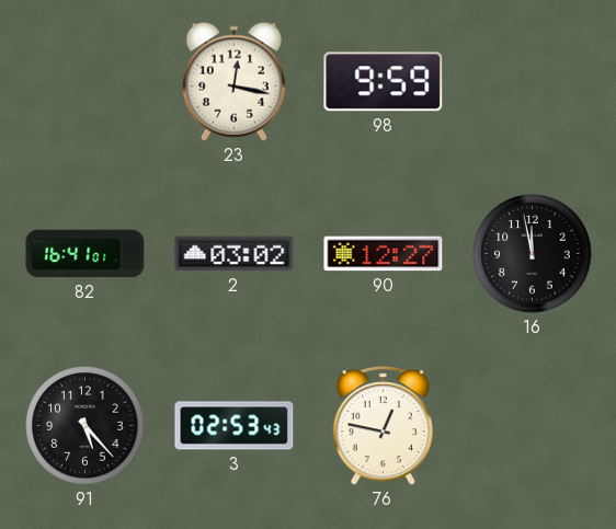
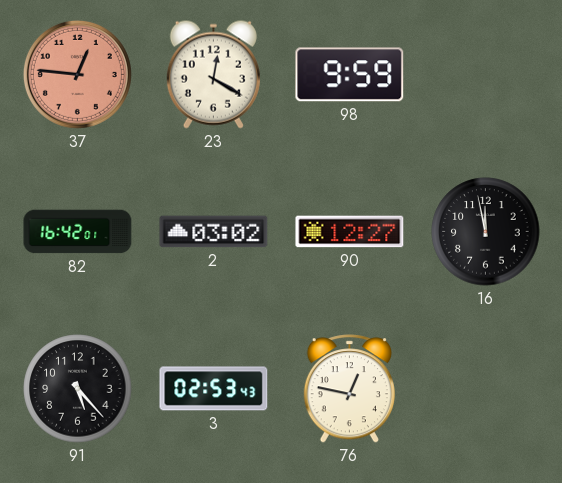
37: none -> 12:46
23: 12:17 -> 12:20
82: 16:41 -> 16:42
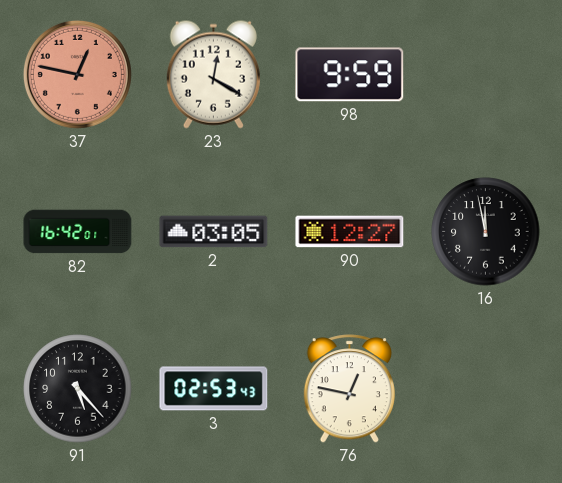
37: 12:46 -> 12:47
2: 03:02 -> 03:05
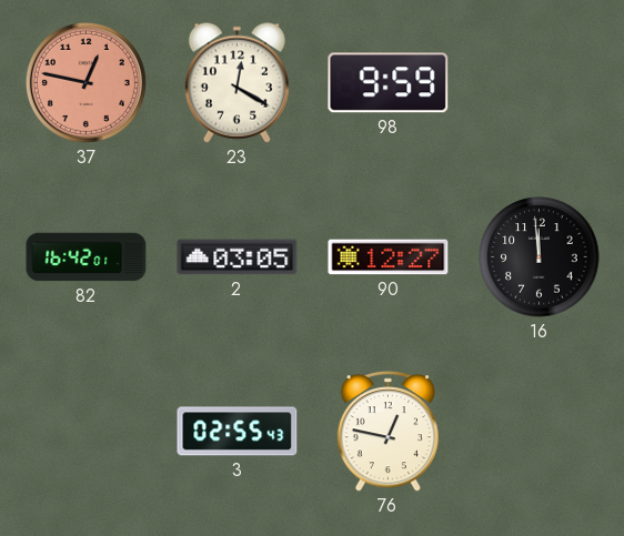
16: 11:58 -> 11:59
91: 5:23 -> none
3: 02:53 -> 02:55
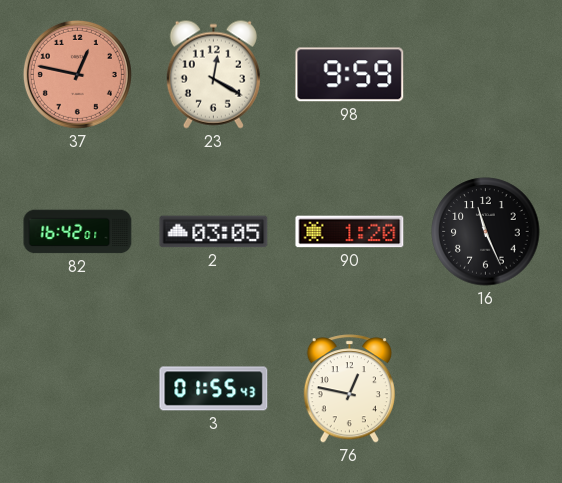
90: 12:27 -> 1:20
16: 11:59 -> 11:26
3: 02:55 -> 01:55
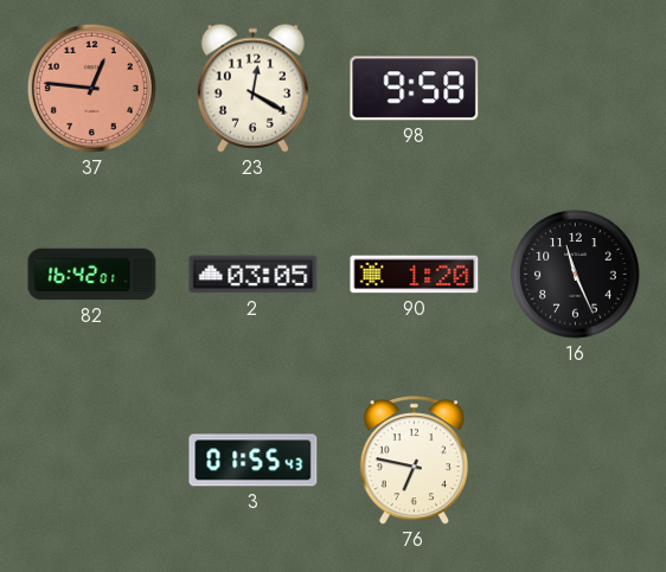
37: 12:47 -> 12:46
98: 9:59 -> 9:58
76: 12:47 -> 6:47
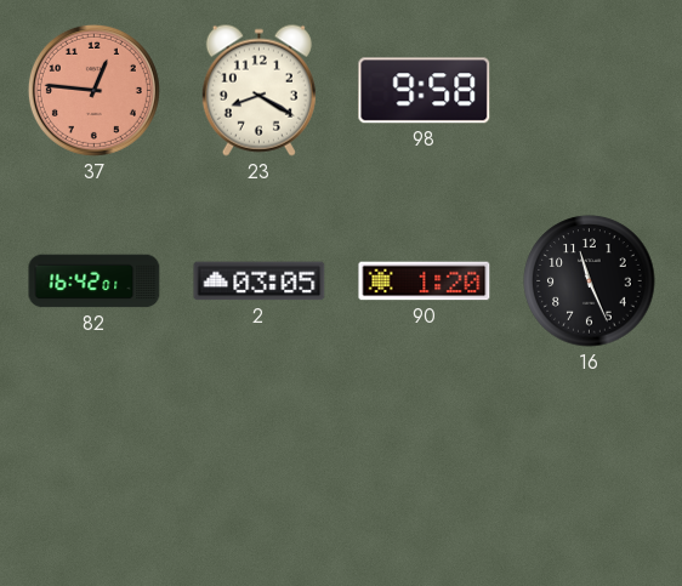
23: 12:20 -> 8:20
3: 01:55 -> none
76: 6:47 -> none
